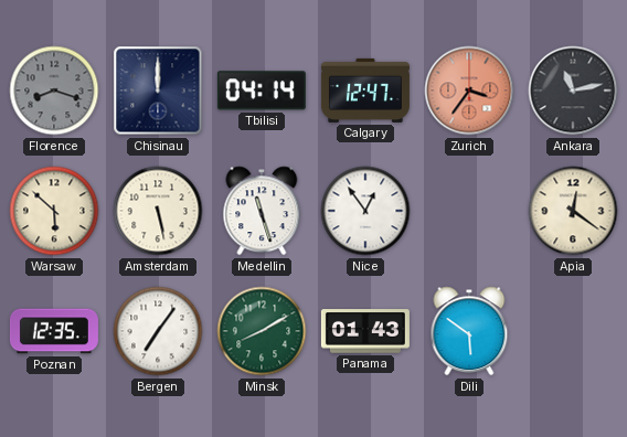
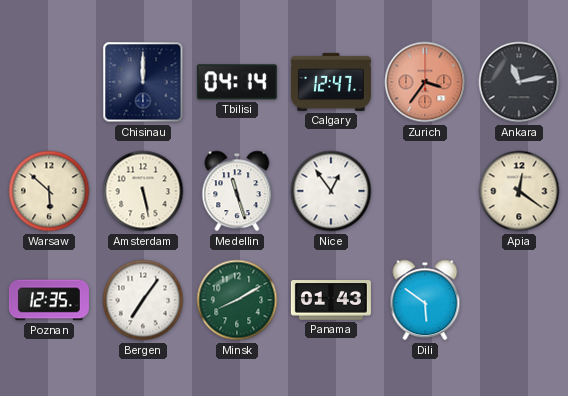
Florence: 8:18 -> none
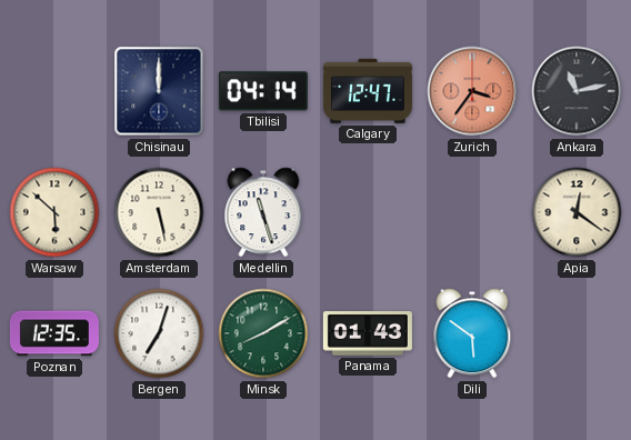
Nice: 12:54 -> none
Bergen: 7:06 -> 7:03
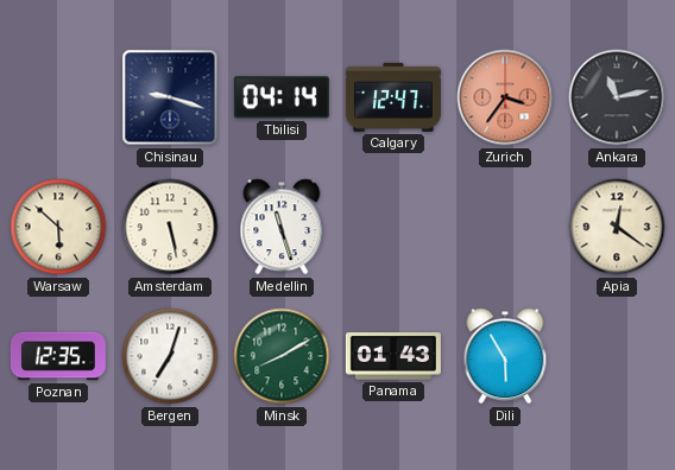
Chisinau: 12:00 -> 9:18
Dili: 5:51 -> 5:55
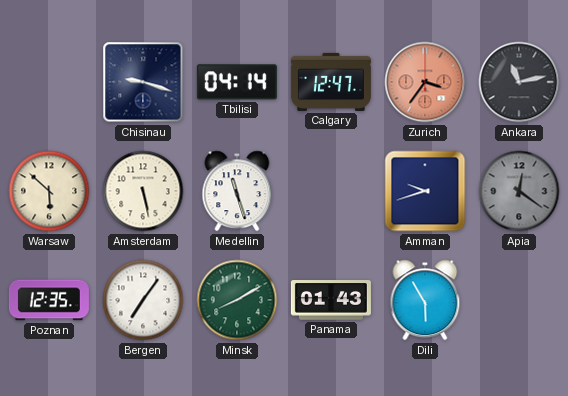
Amman: none -> 9:42
Apia dial: cream -> grey
Bergen: 7:03 -> 7:06
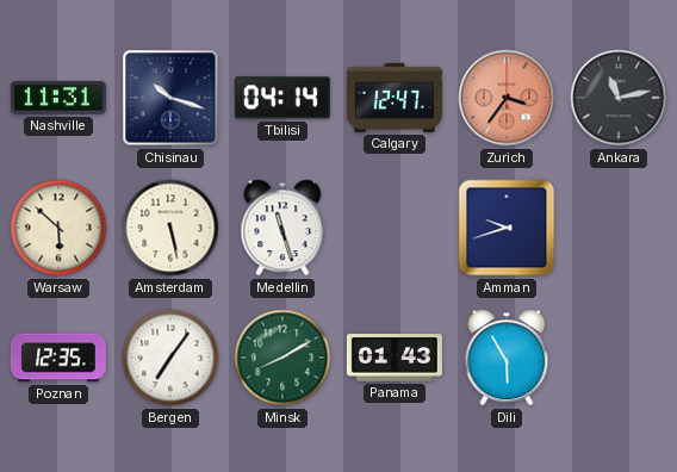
Nashville: none -> 11:31
Chisinau: 9:18 -> 10:18
Apia: 12:21 -> none
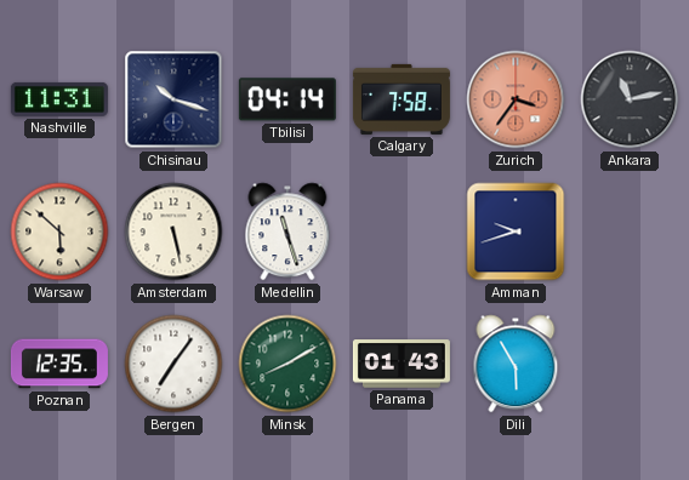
Calgary: 12:47 -> 7:58
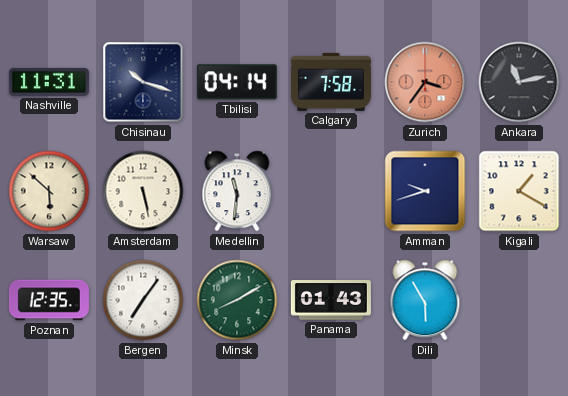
Medellin: 11:27 -> 11:31
Kigali: none -> 1:20
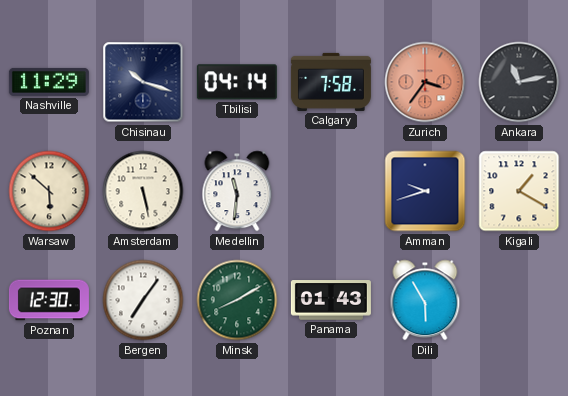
Nashville: 11:31 -> 11:29
Poznan: 12:35 -> 12:30
